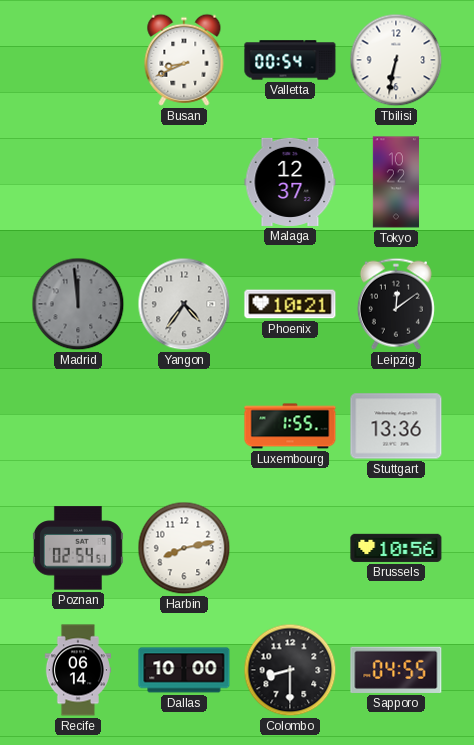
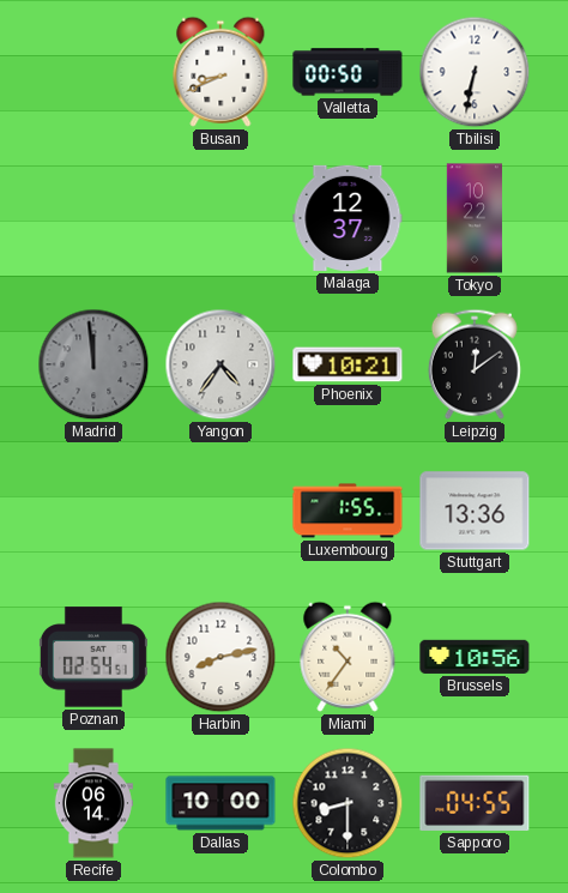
Valletta: 00:54 -> 00:50
Miami: none -> 10:36
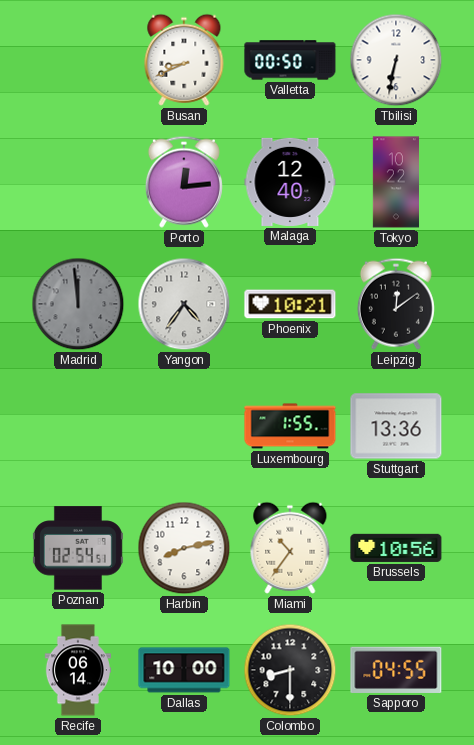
Porto: none -> 12:14
Malaga: 12:37 -> 12:40
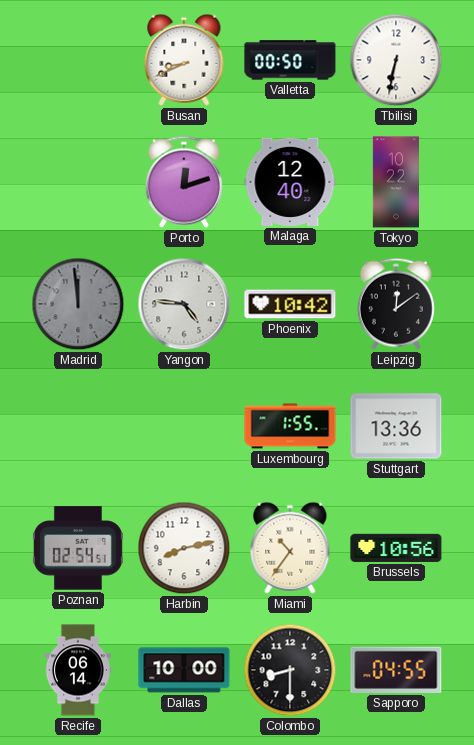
Porto: 12:14 -> 12:12
Yangon: 4:36 -> 4:46
Phoenix: 10:21 -> 10:42
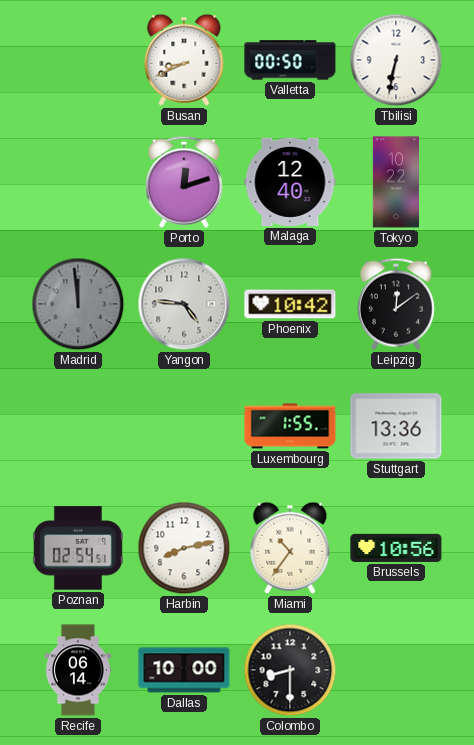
Sapporo: 04:55 -> none
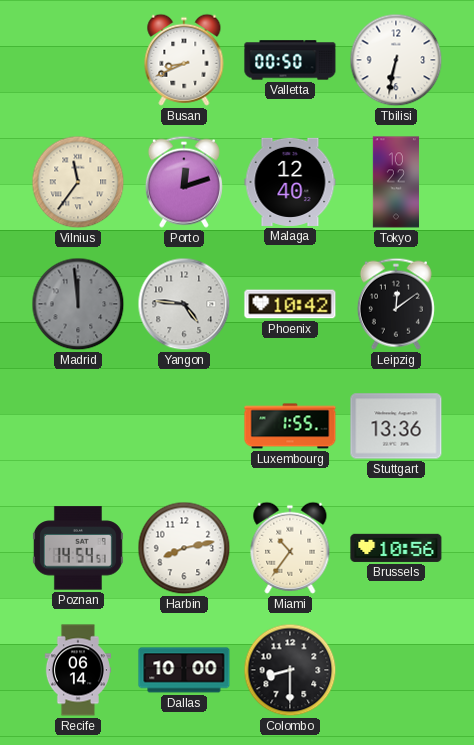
Vilnius: none -> 11:36
Poznan: 02:54 -> 14:54
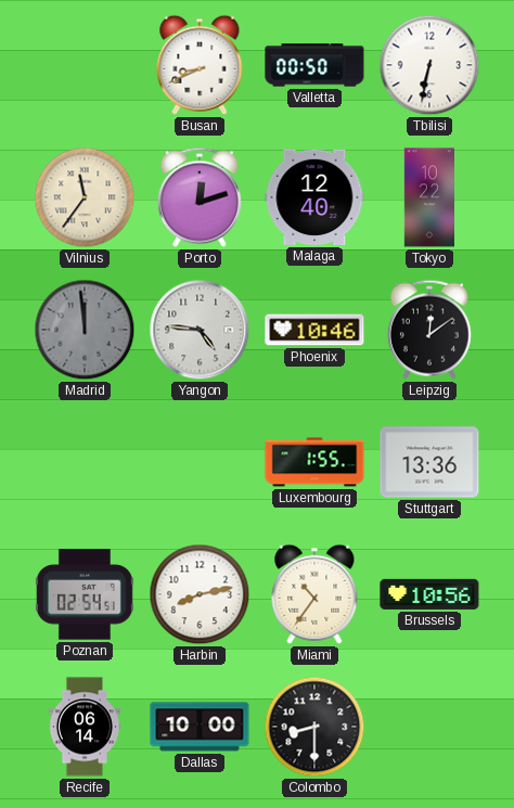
Phoenix: 10:42 -> 10:46
Poznan: 14:54 -> 02:54
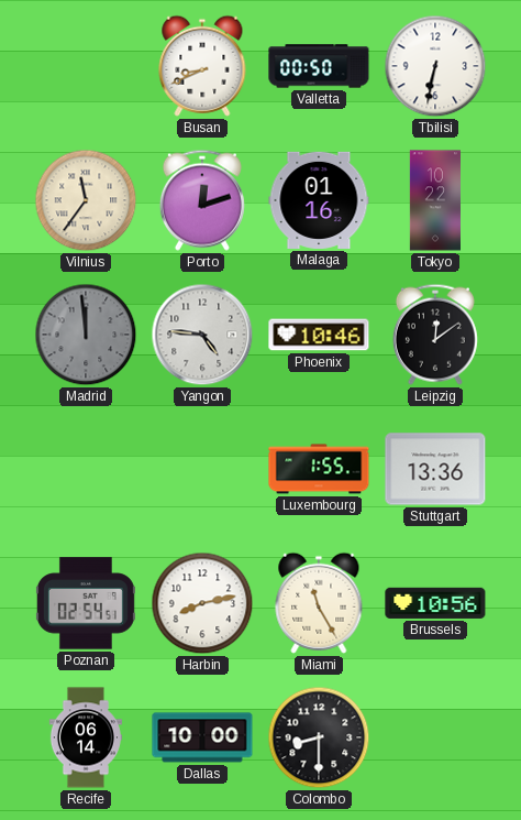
Malaga: 12:40 -> 01:16
Miami: 10:36 -> 11:25
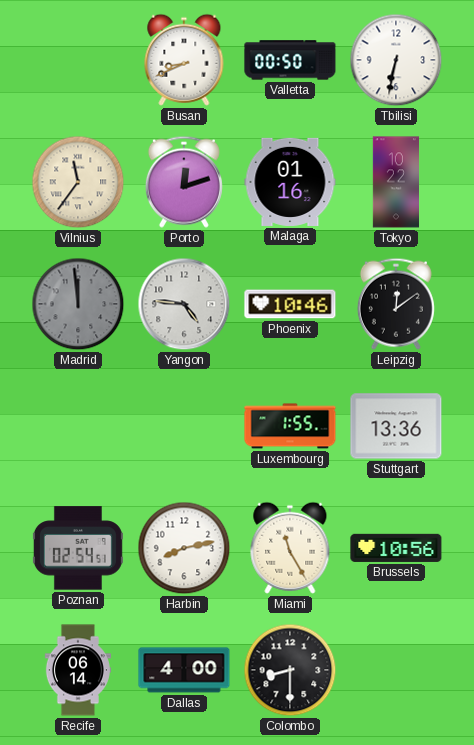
Dallas: 10:00 -> 4:00
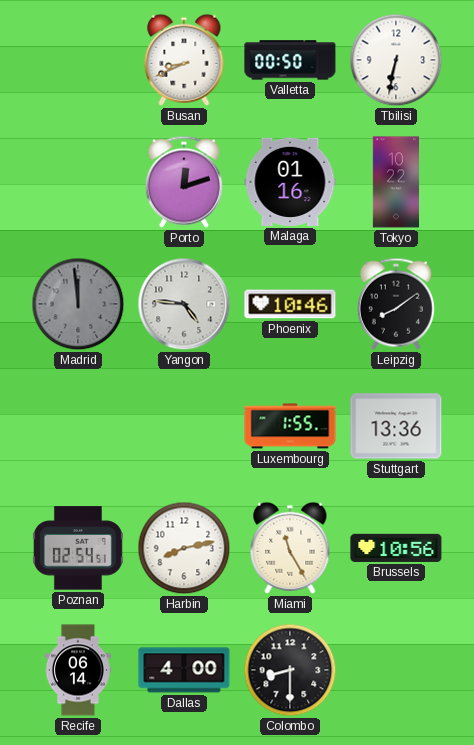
Vilnius: 11:36 -> none
Leipzig: 12:09 -> 8:09
